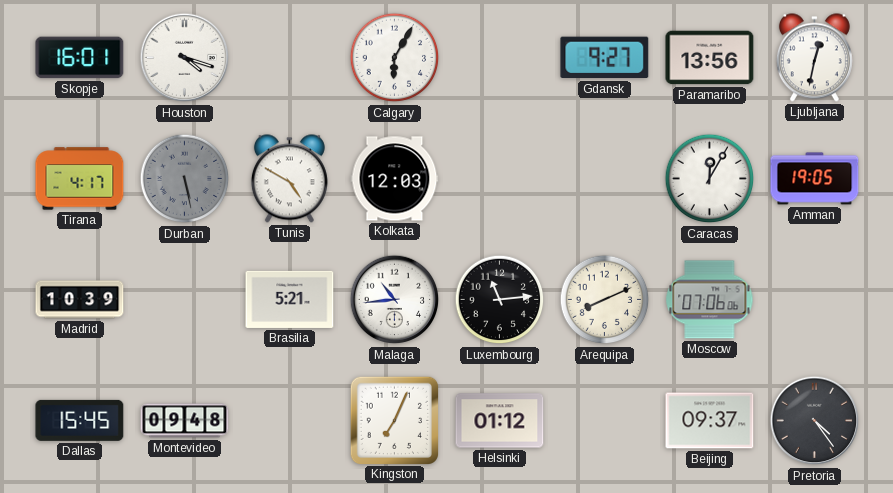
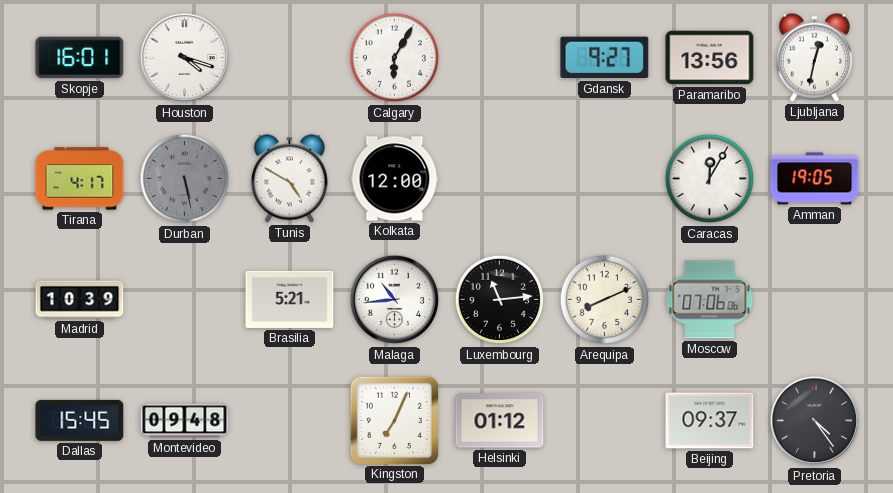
Kolkata: 12:03 -> 12:00
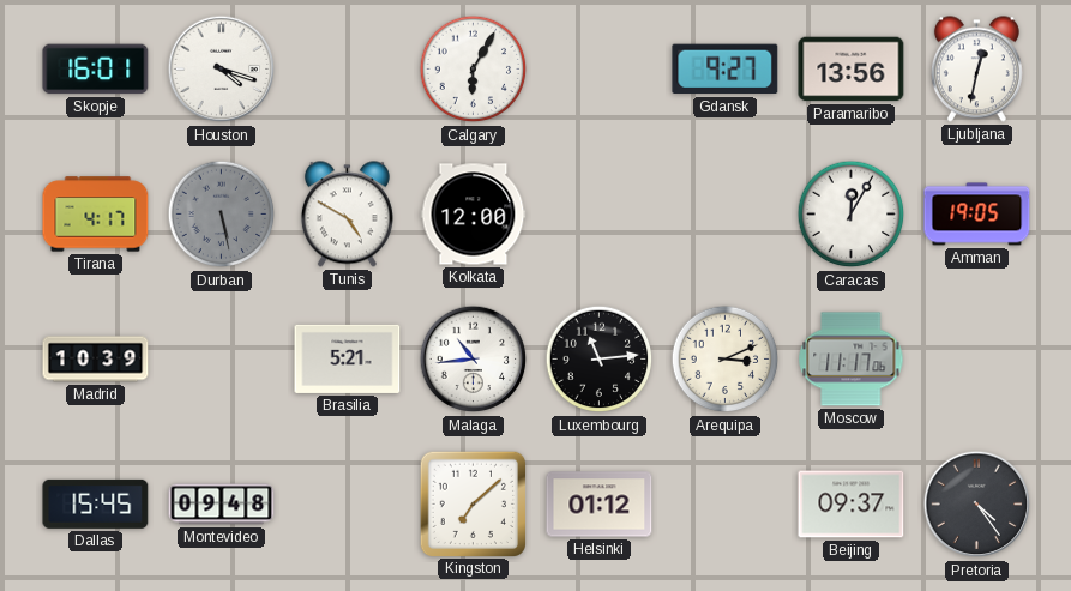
Arequipa: 8:11 -> 3:11
Moscow: 07:06 -> 11:17
Kingston: 7:04 -> 7:08
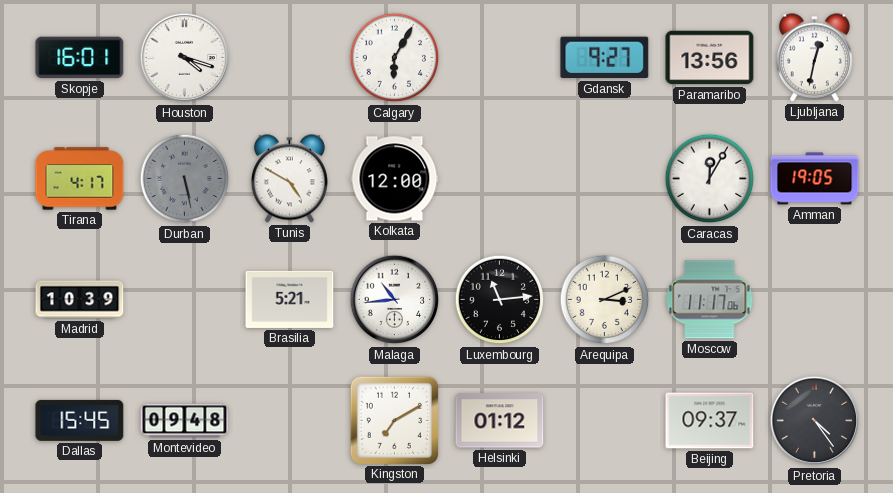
Kingston: 7:08 -> 7:10
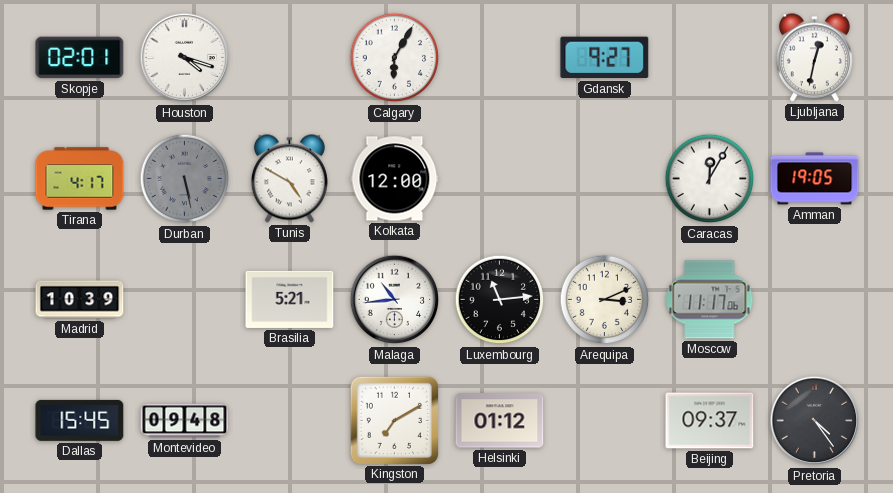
Skopje: 16:01 -> 02:01
Paramaribo: 13:56 -> none
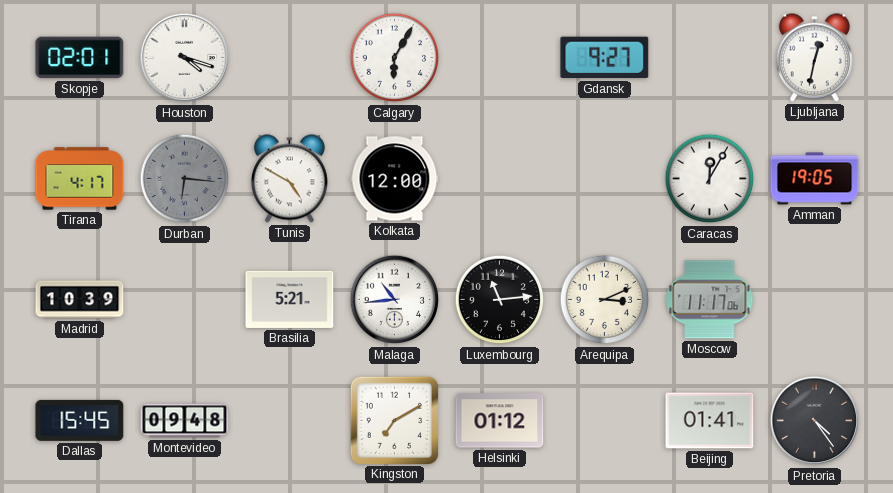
Durban: 5:28 -> 6:16
Beijing: 09:37 -> 01:41
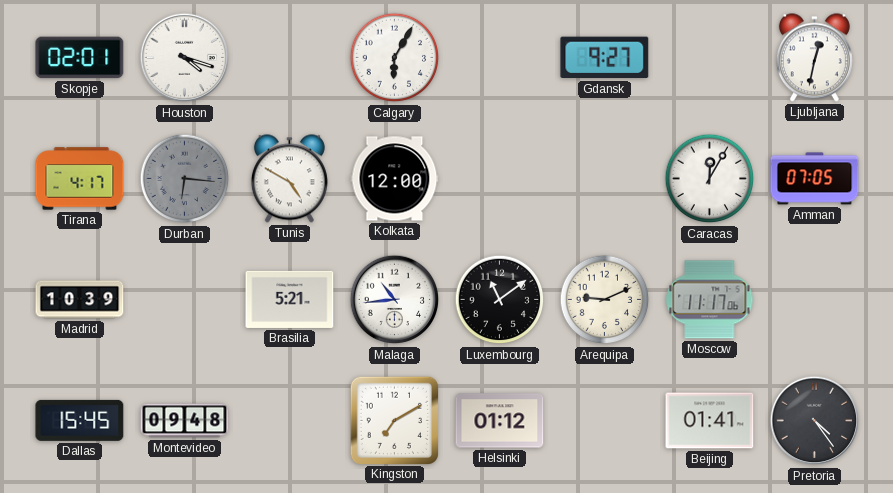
Amman: 19:05 -> 07:05
Luxembourg: 11:14 -> 11:09
Arequipa: 3:11 -> 9:11
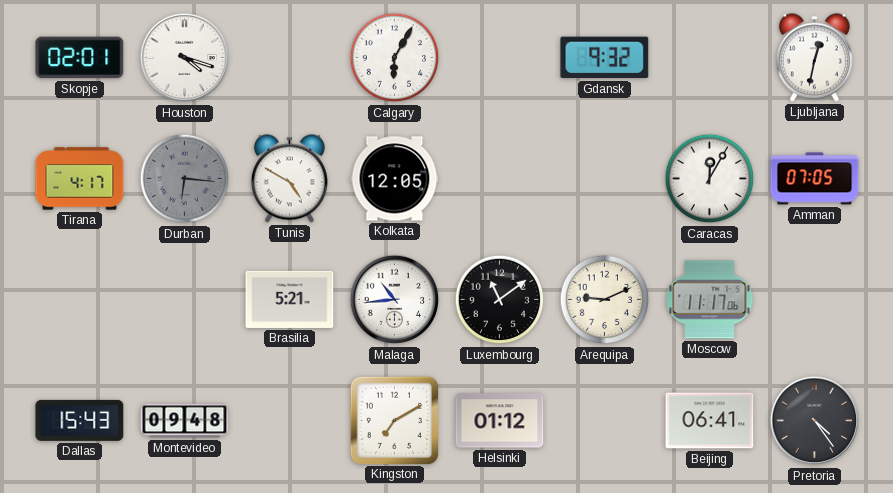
Gdansk: 9:27 -> 9:32
Kolkata: 12:00 -> 12:05
Madrid: 10:39 -> none
Dallas: 15:45 -> 15:43
Beijing: 01:41 -> 06:41
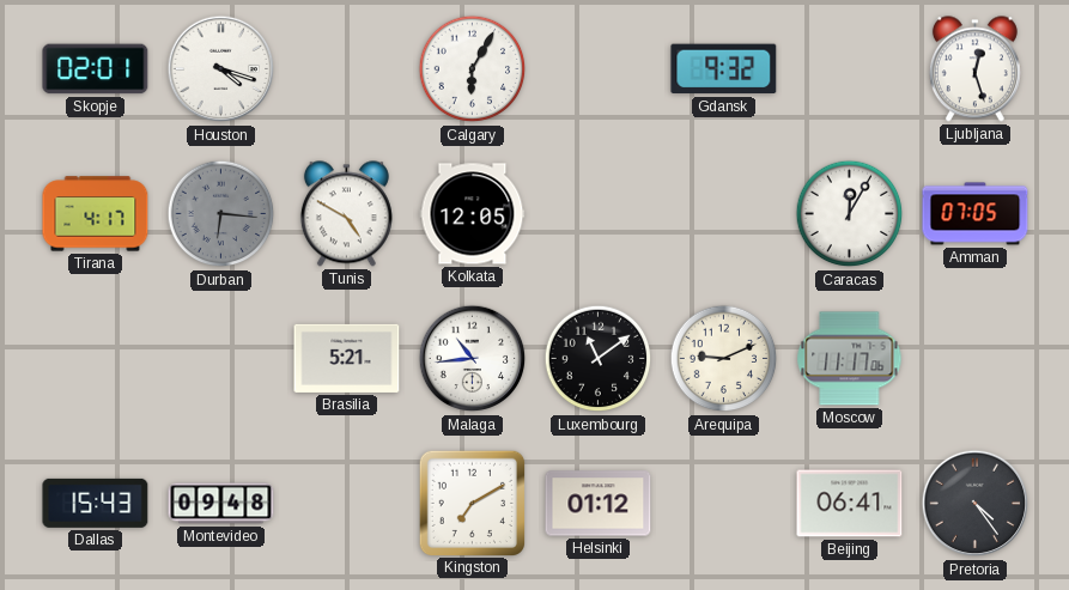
Ljubljana: 12:32 -> 12:27
